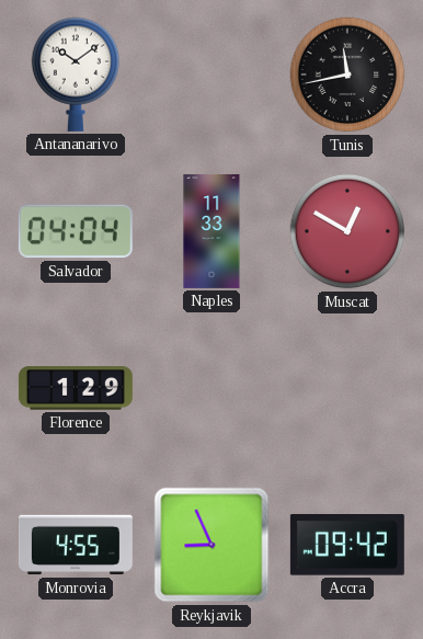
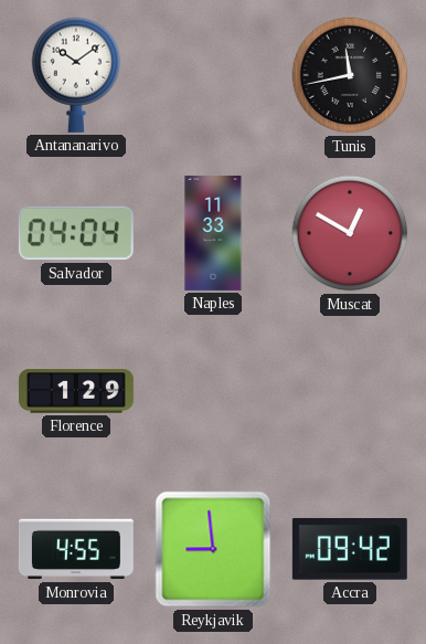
Reykjavik: 8:56 -> 8:59
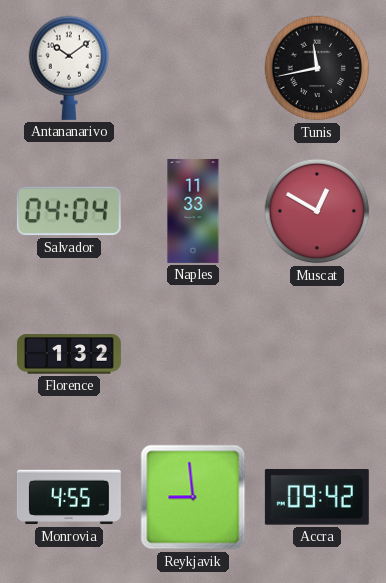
Florence: 1:29 -> 1:32
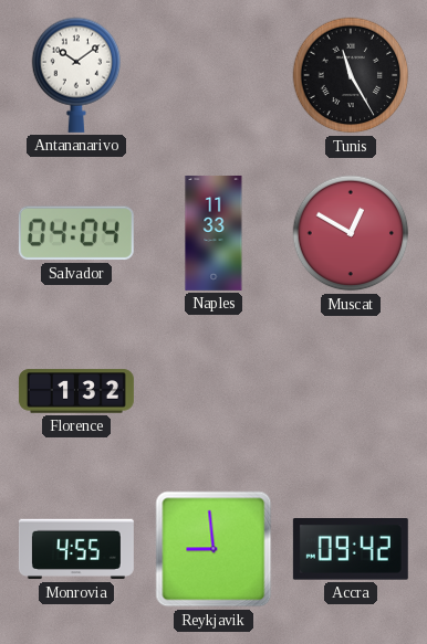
Tunis: 11:43 -> 11:25
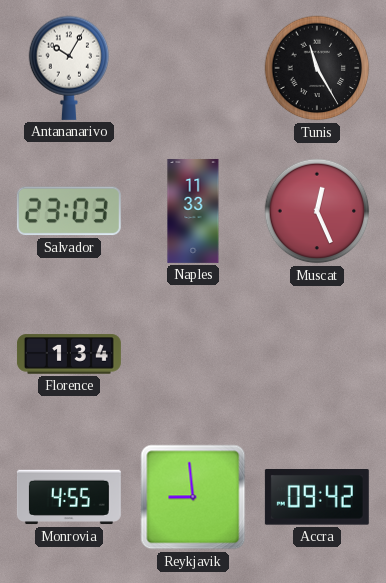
Antananarivo: 10:09 -> 10:05
Salvador: 04:04 -> 23:03
Muscat: 12:50 -> 12:26
Florence: 1:32 -> 1:34
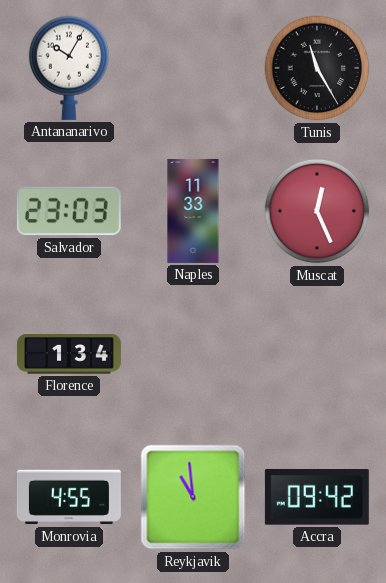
Reykjavik: 8:59 -> 10:59
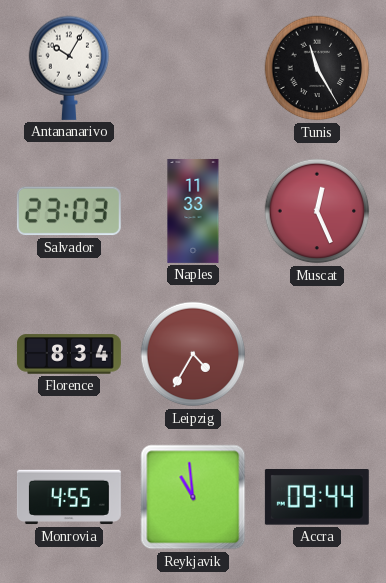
Florence: 1:34 -> 8:34
Leipzig: none -> 4:35
Accra: 09:42 -> 09:44
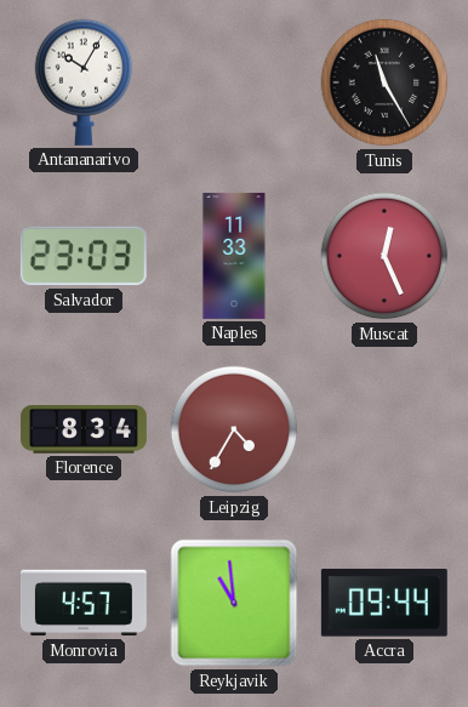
Monrovia: 4:55 -> 4:57
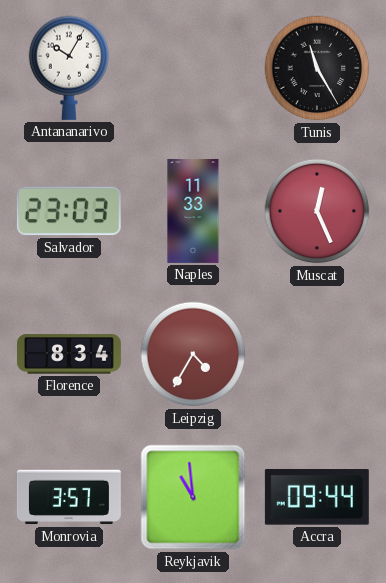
Monrovia: 4:57 -> 3:57
